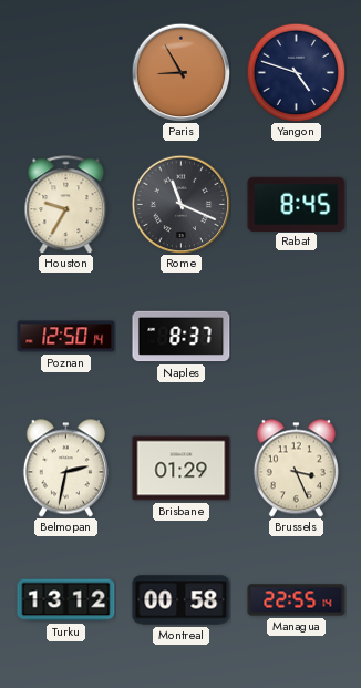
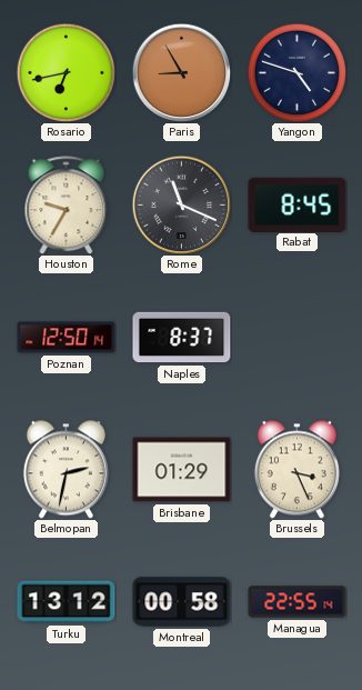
Rosario: none -> 6:43
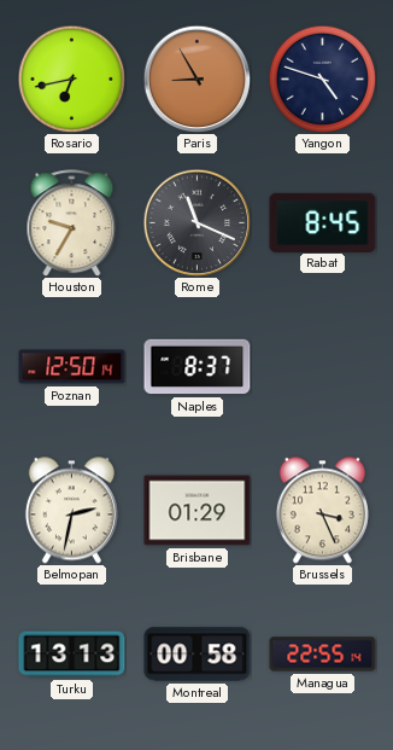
Turku: 13:12 -> 13:13
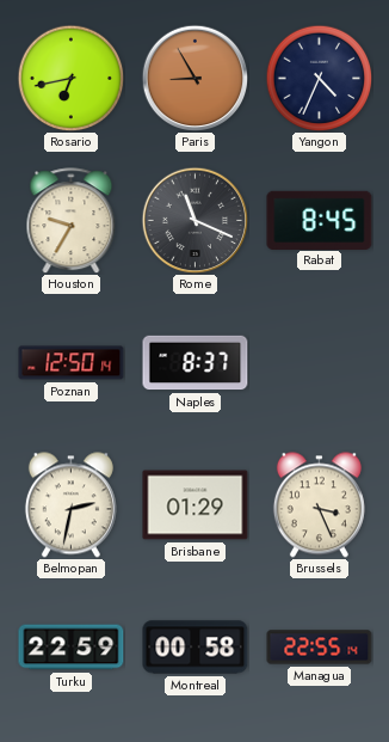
Yangon: 4:48 -> 4:34
Turku: 13:13 -> 22:59
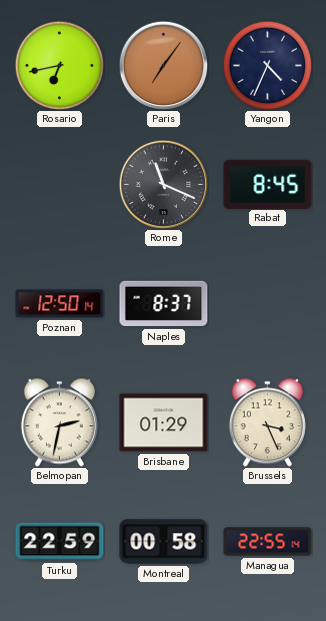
Paris: 8:55 -> 7:06
Houston: 9:35 -> none
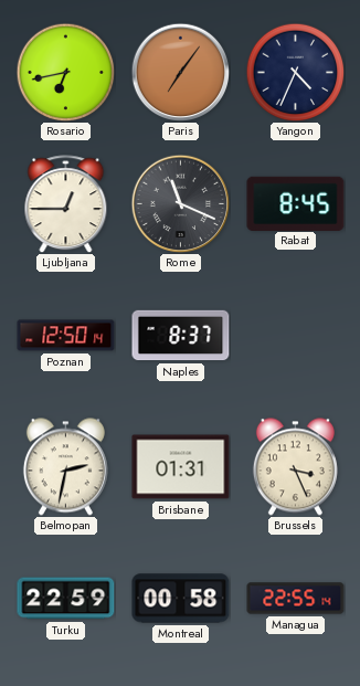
Ljubljana: none -> 12:45
Brisbane: 01:29 -> 01:31
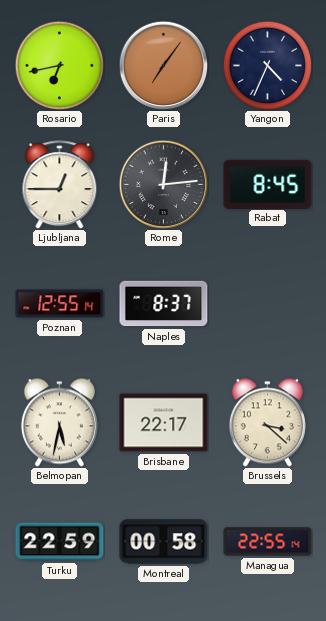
Rome: 11:19 -> 12:14
Poznan: 12:50 -> 12:55
Belmopan: 2:32 -> 5:32
Brisbane: 01:31 -> 22:17
Brussels: 3:26 -> 3:22
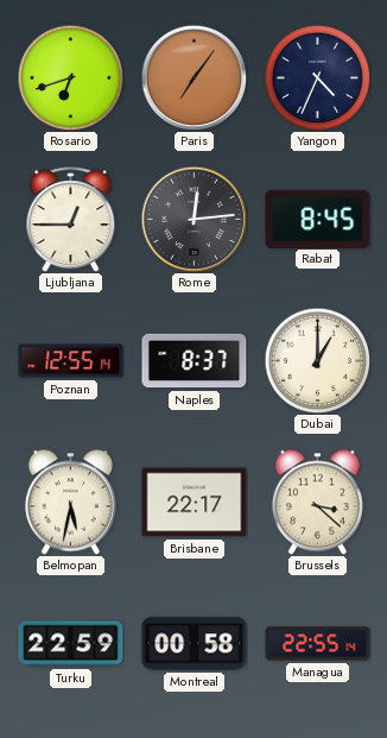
Rosario: 6:43 -> 6:42
Dubai: none -> 1:00
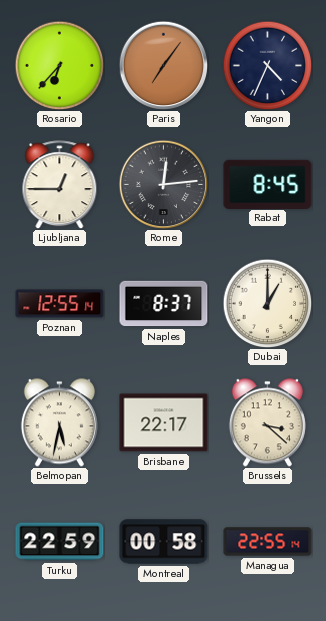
Rosario: 6:42 -> 6:37
